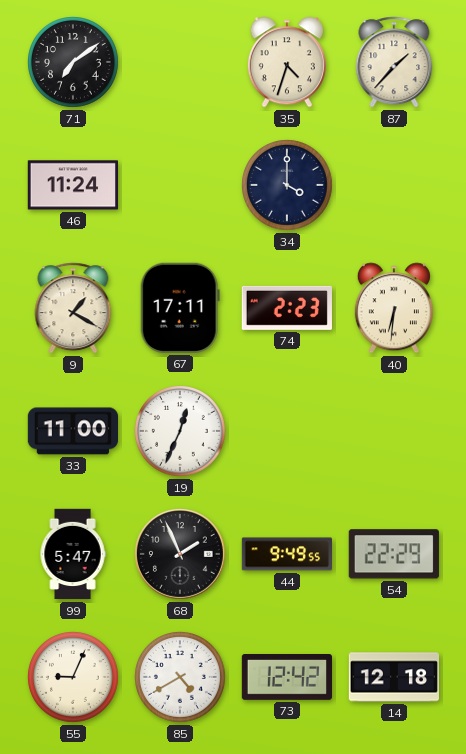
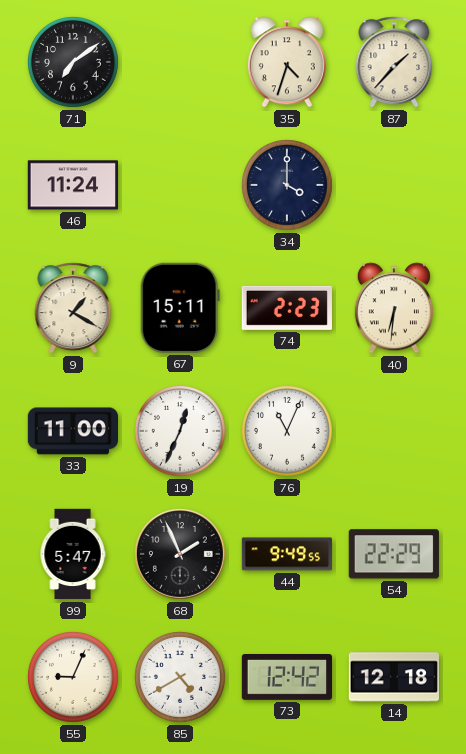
67: 17:11 -> 15:11
76: none -> 11:04
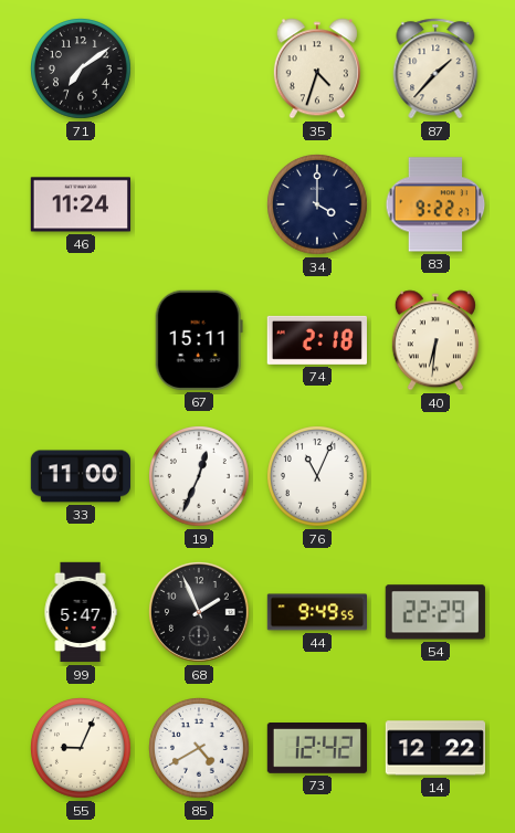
83: none -> 9:22
9: 1:20 -> none
74: 2:23 -> 2:18
14: 12:18 -> 12:22
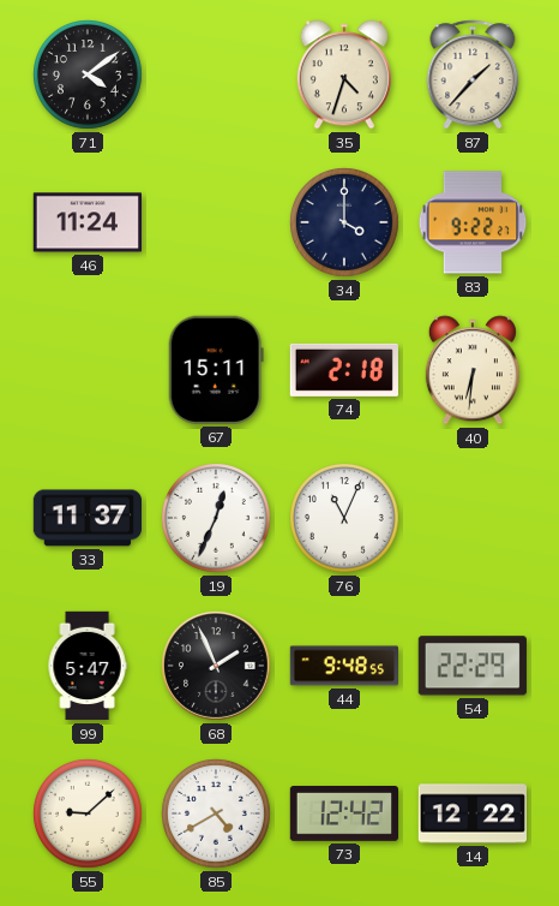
71: 7:09 -> 4:09
33: 11:00 -> 11:37
44: 9:49 -> 9:48
55: 9:04 -> 9:08
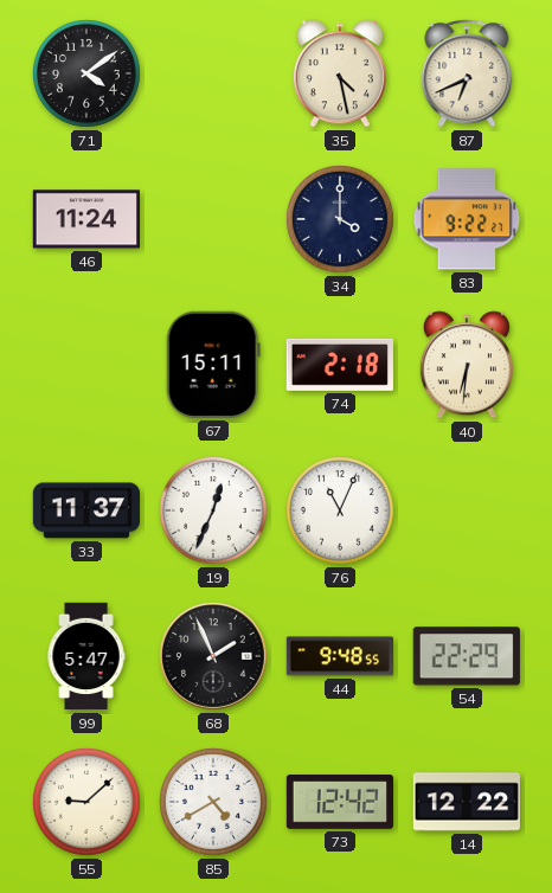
35: 4:33 -> 4:28
87: 1:37 -> 6:41
